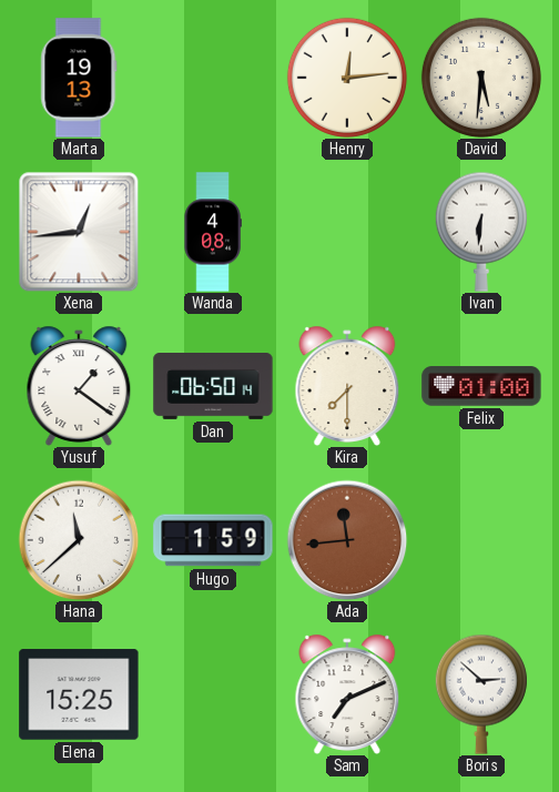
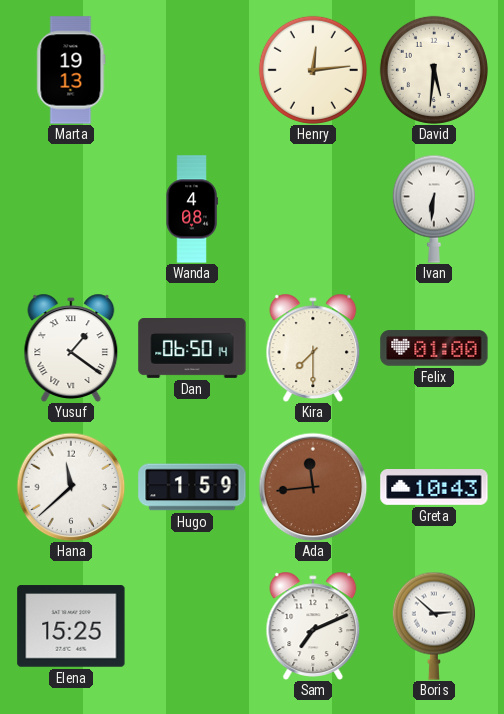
Xena: 12:44 -> none
Greta: none -> 10:43
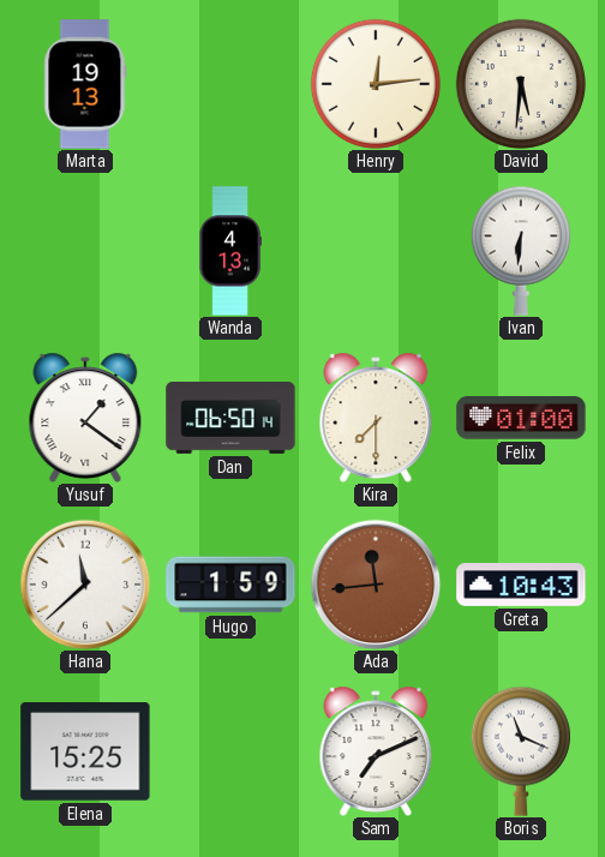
Wanda: 4:08 -> 4:13
Boris: 2:52 -> 11:19
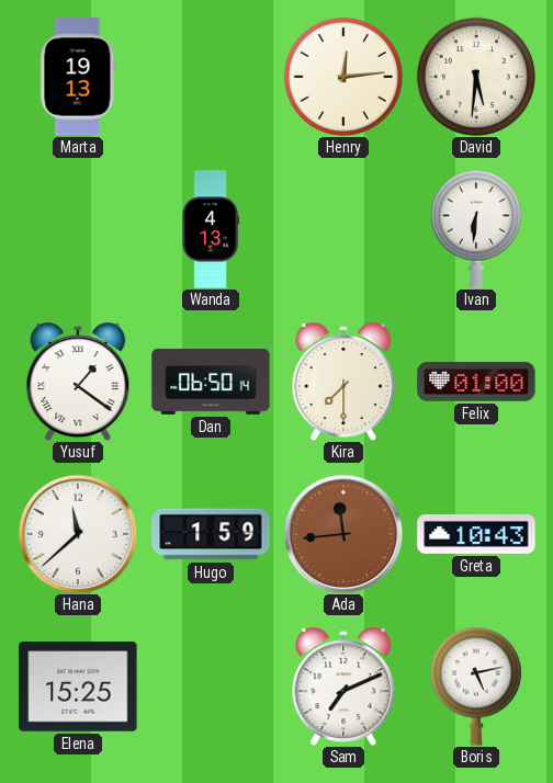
Boris: 11:19 -> 5:13
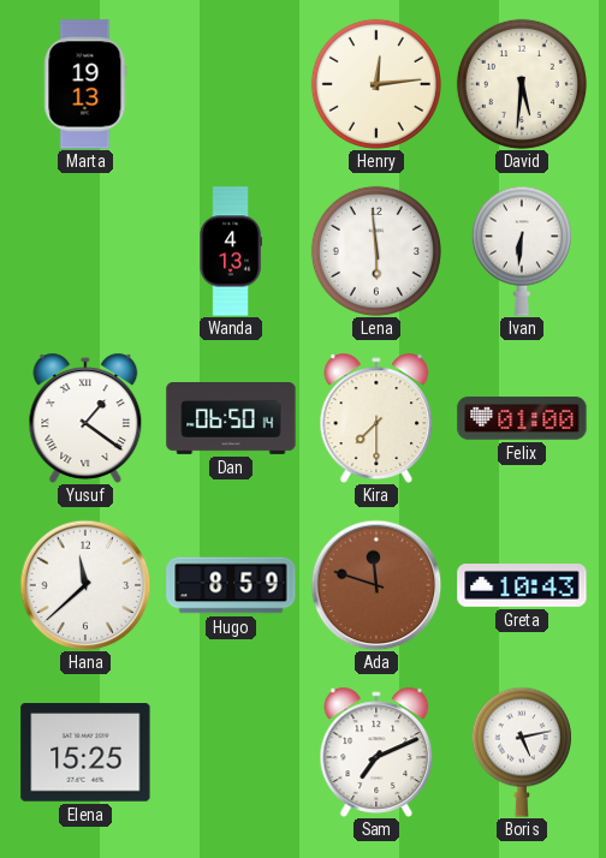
Lena: none -> 5:59
Hugo: 1:59 -> 8:59
Ada: 11:44 -> 11:48
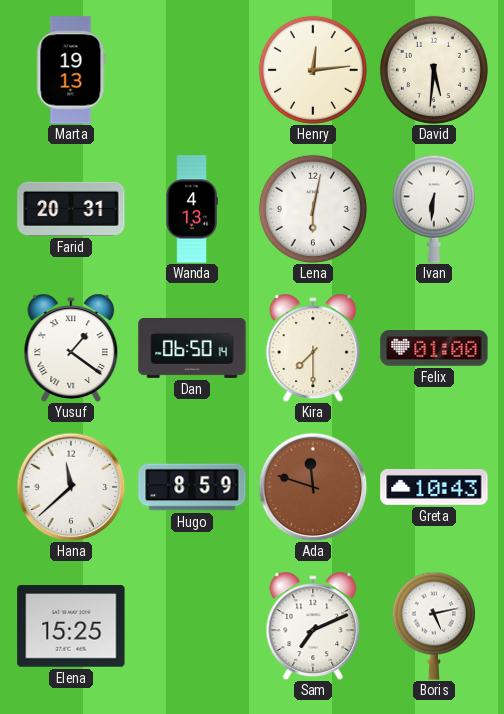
Farid: none -> 20:31
Lena: 5:59 -> 6:02
